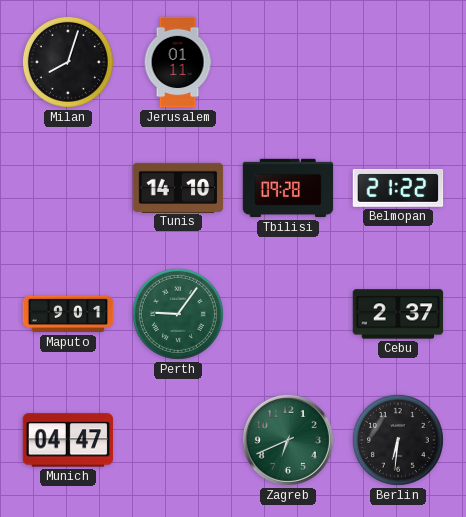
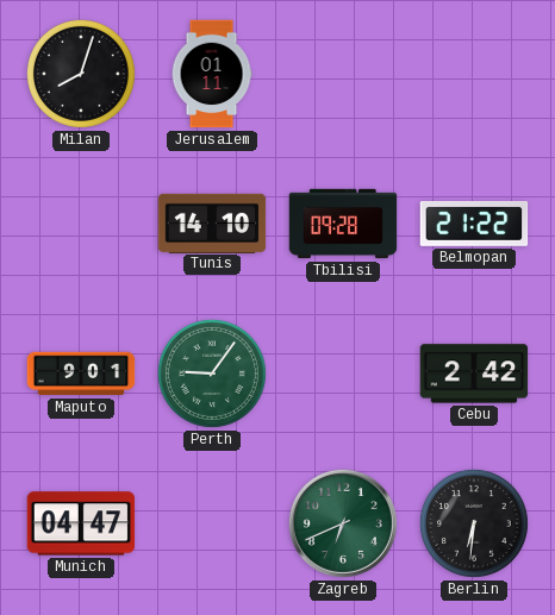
Cebu: 2:37 -> 2:42
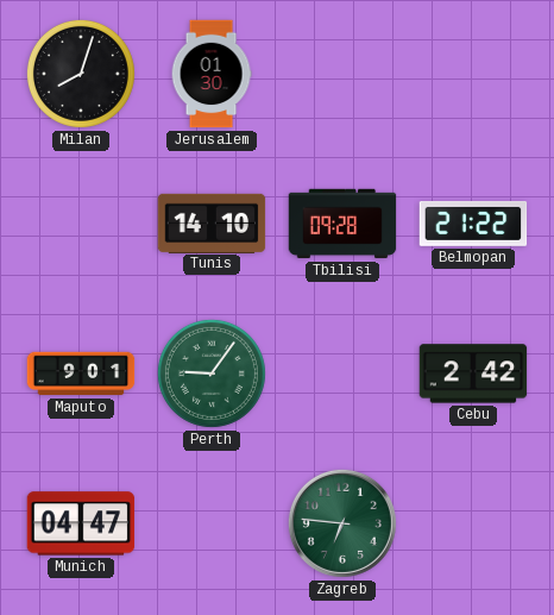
Jerusalem: 01:11 -> 01:30
Zagreb: 6:41 -> 6:46
Berlin: 6:31 -> none
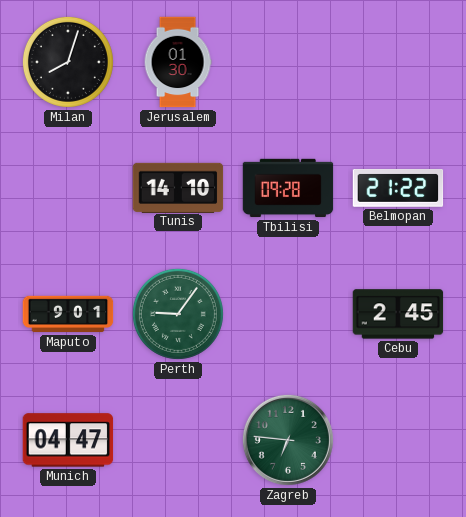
Cebu: 2:42 -> 2:45
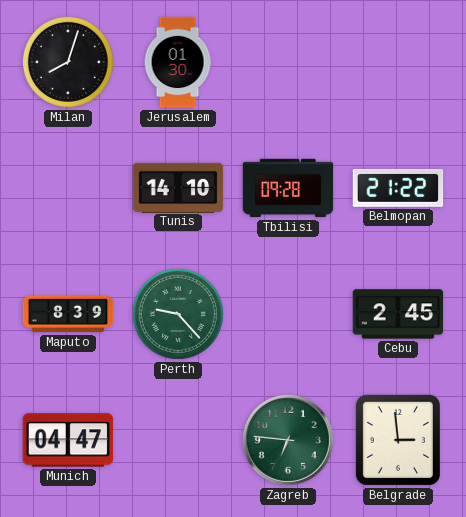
Maputo: 9:01 -> 8:39
Perth: 9:06 -> 9:23
Belgrade: none -> 2:59
